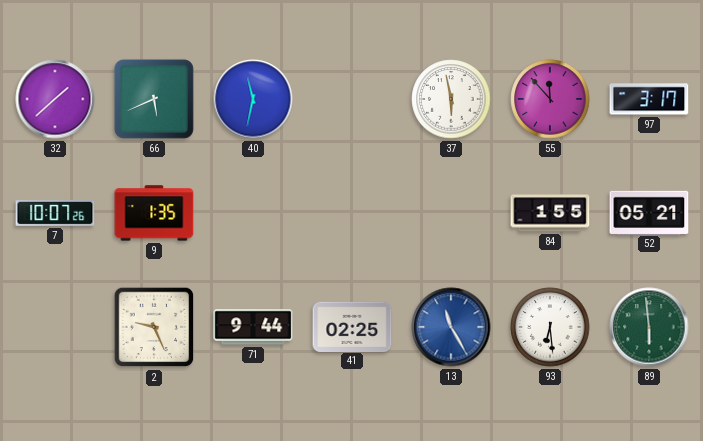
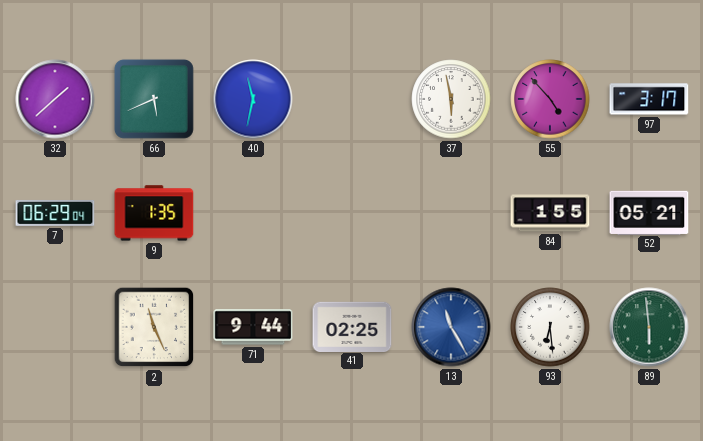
55: 11:53 -> 4:53
7: 10:07 -> 06:29
2: 9:26 -> 11:26
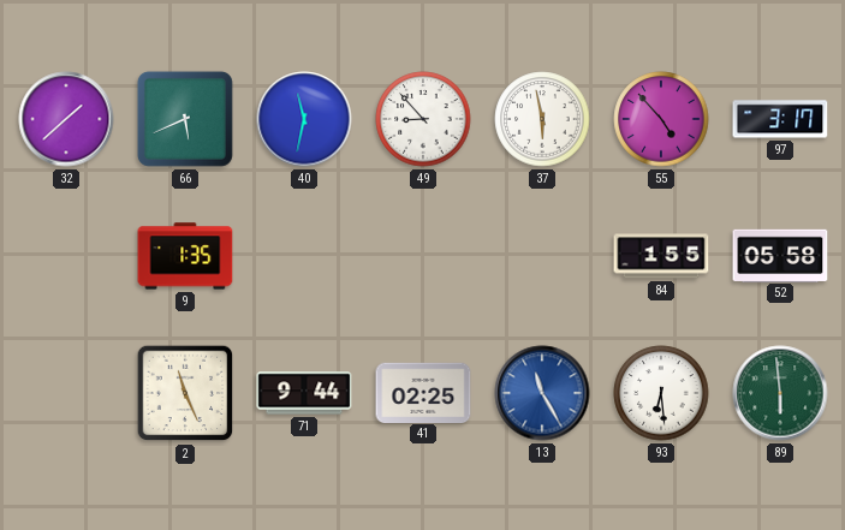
49: none -> 8:53
7: 06:29 -> none
52: 05:21 -> 05:58
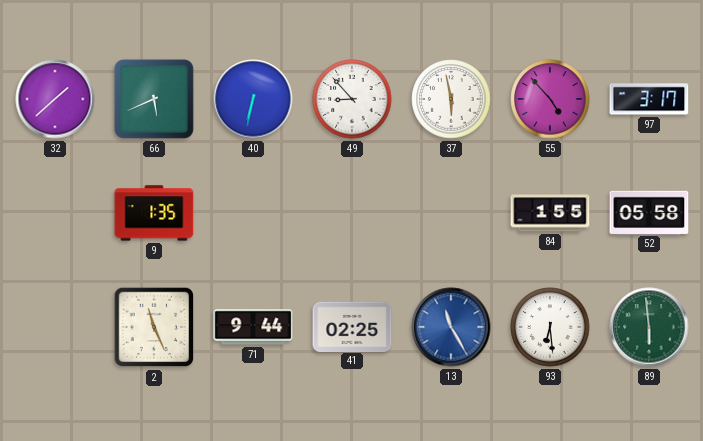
40: 11:32 -> 6:32
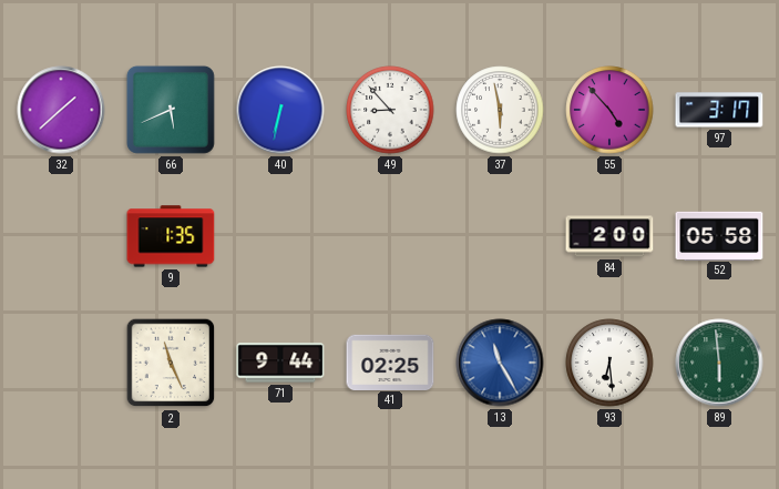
84: 1:55 -> 2:00
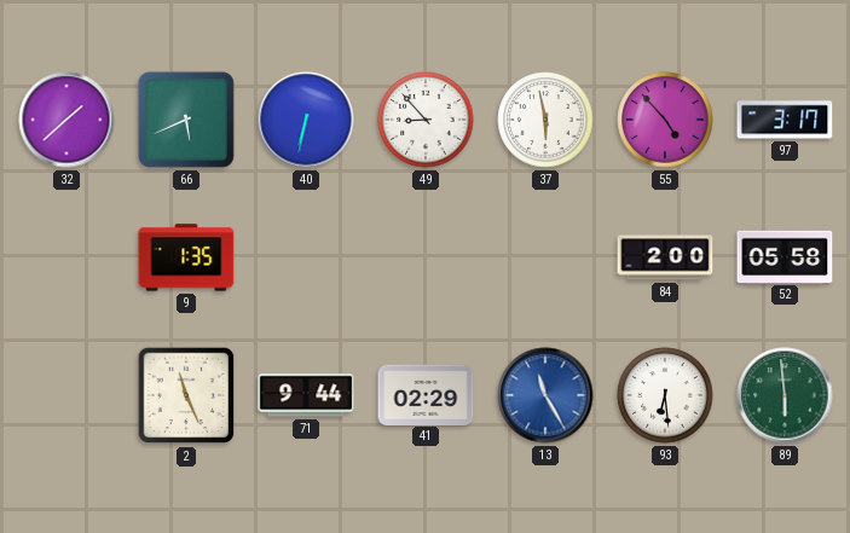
41: 02:25 -> 02:29
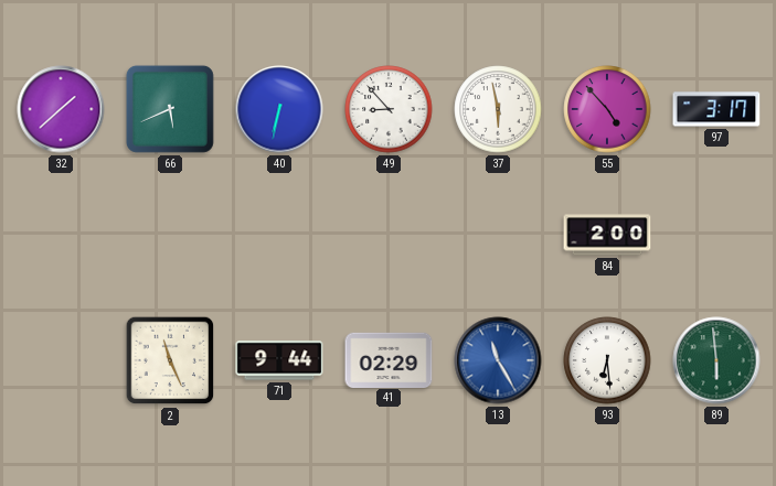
9: 1:35 -> none
52: 05:58 -> none
